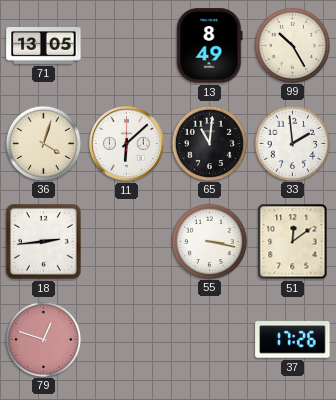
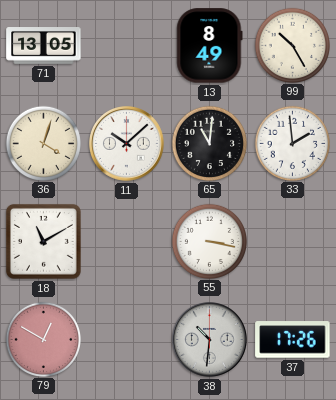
11: 6:08 -> 10:08
18: 2:44 -> 11:10
51: 12:09 -> none
79: 12:48 -> 12:50
38: none -> 10:31
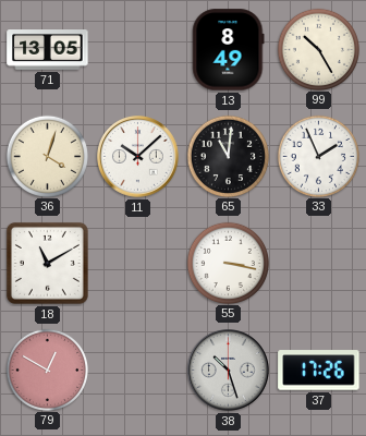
33: 1:59 -> 1:56
38: 10:31 -> 10:27
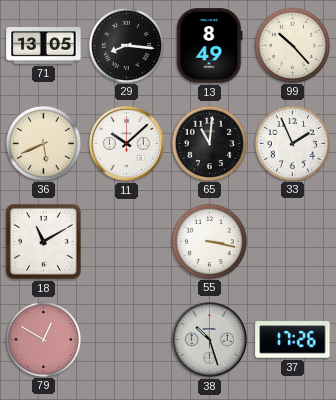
29: none -> 8:16
99: 10:25 -> 10:23
36: 4:03 -> 5:41
